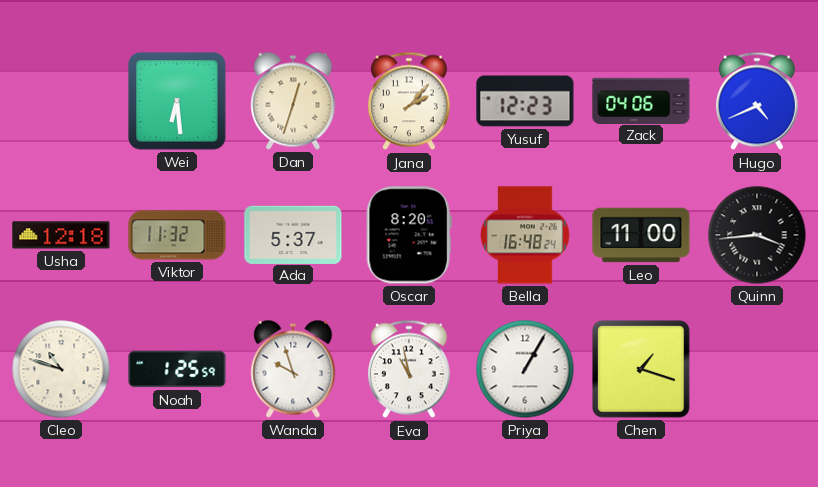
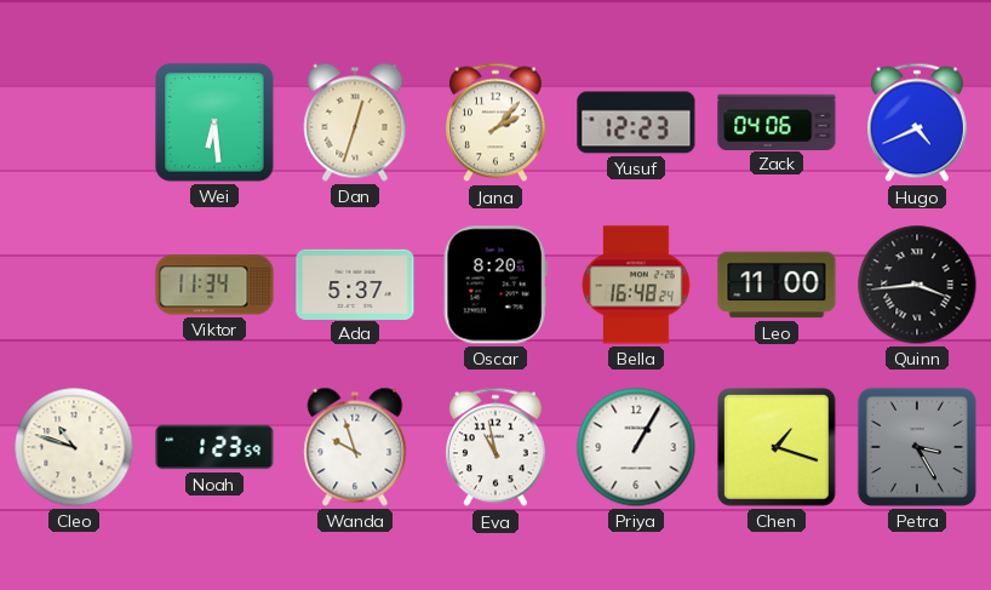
Usha: 12:18 -> none
Viktor: 11:32 -> 11:34
Noah: 1:25 -> 1:23
Petra: none -> 3:25
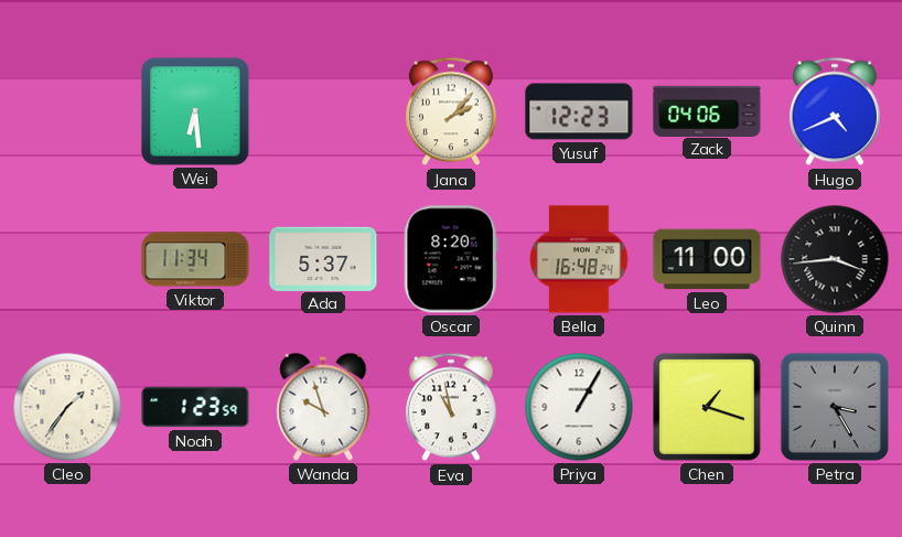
Dan: 12:33 -> none
Cleo: 10:48 -> 1:36
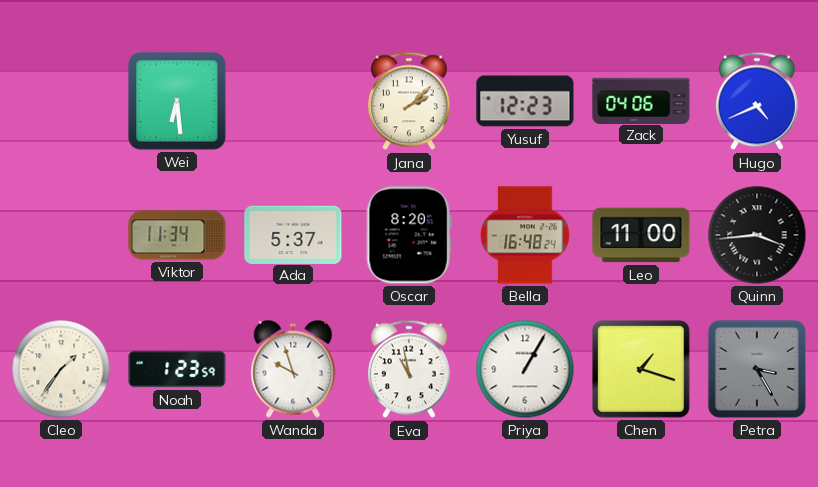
Jana: 2:07 -> 2:08
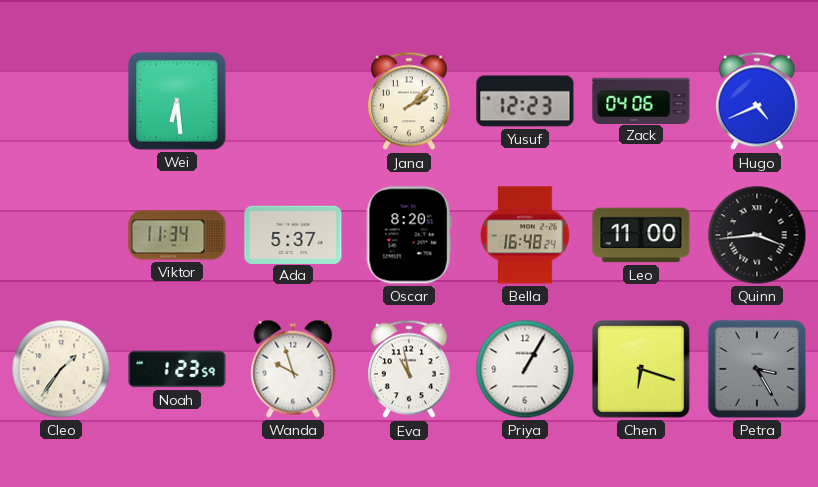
Chen: 1:18 -> 6:18
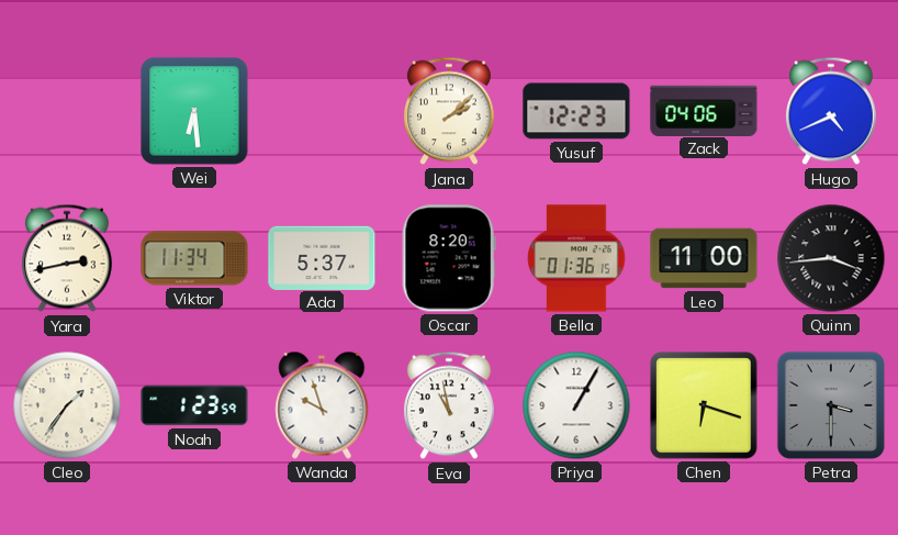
Yara: none -> 2:43
Bella: 16:48 -> 01:36
Petra: 3:25 -> 3:30
